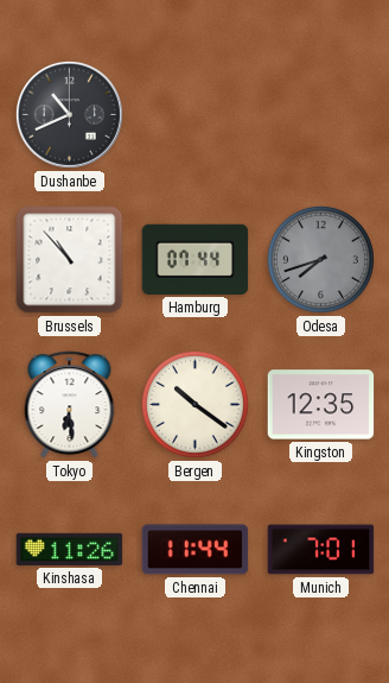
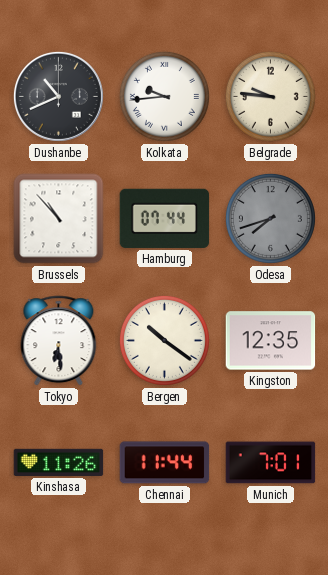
Kolkata: none -> 9:44
Belgrade: none -> 9:46
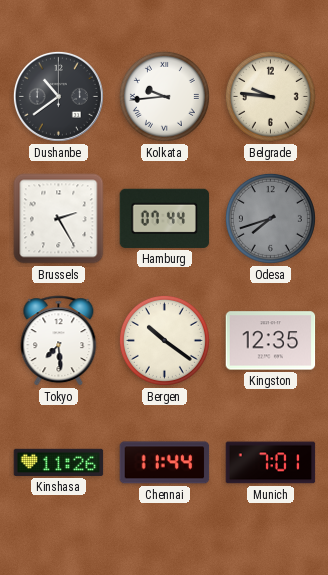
Dushanbe: 10:41 -> 10:39
Brussels: 10:53 -> 2:25
Tokyo: 6:29 -> 7:29
